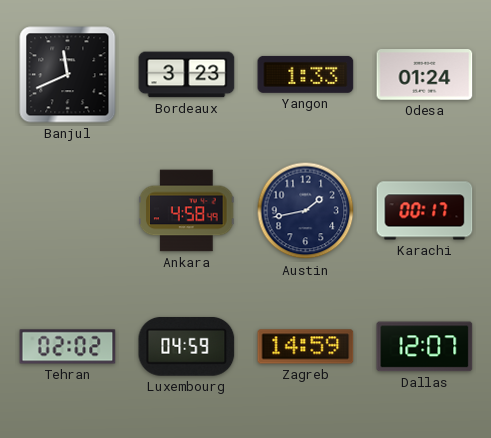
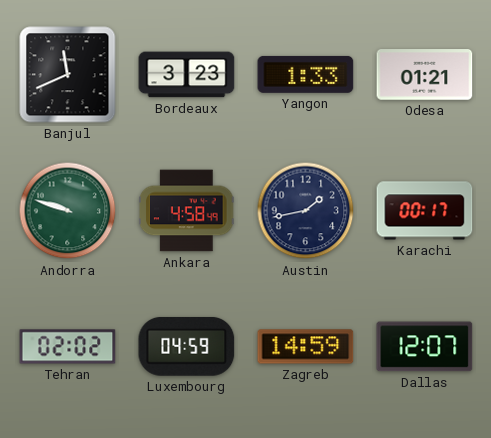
Odesa: 01:24 -> 01:21
Andorra: none -> 9:48
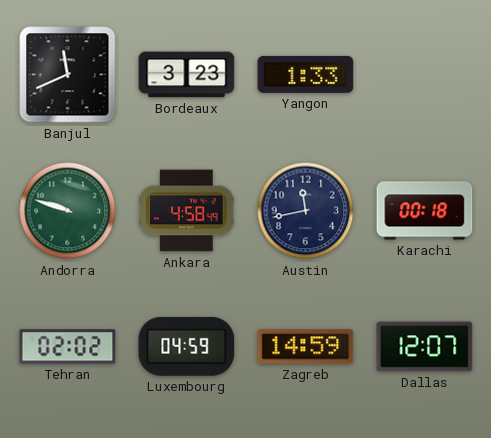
Odesa: 01:21 -> none
Austin: 1:43 -> 11:43
Karachi: 00:17 -> 00:18
